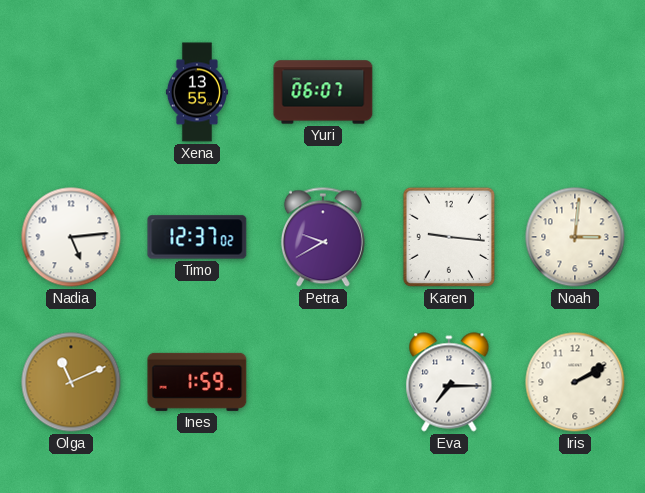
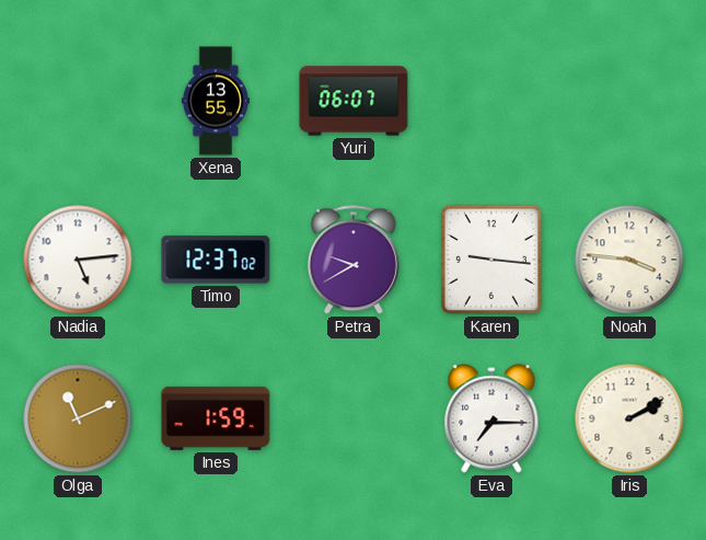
Noah: 3:01 -> 3:46
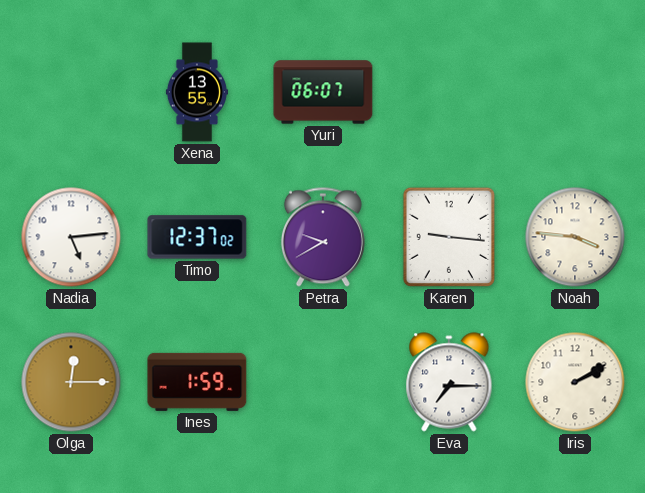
Olga: 11:11 -> 12:15
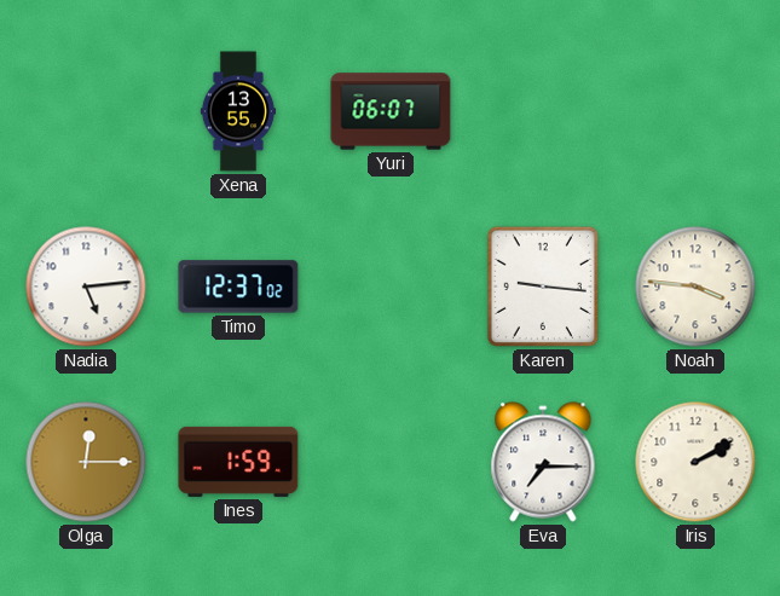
Petra: 9:40 -> none
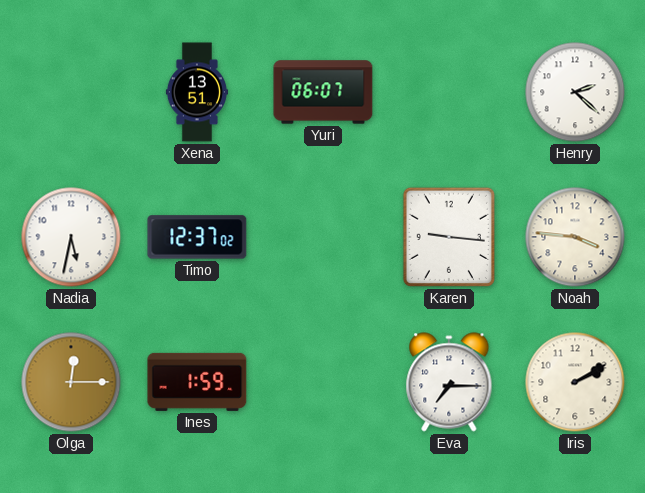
Xena: 13:55 -> 13:51
Henry: none -> 2:22
Nadia: 5:14 -> 5:32
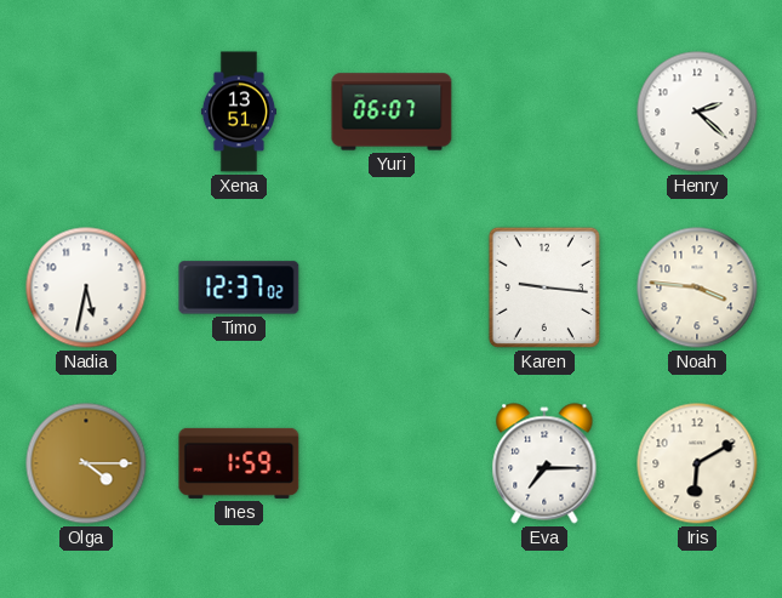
Olga: 12:15 -> 4:15
Iris: 2:10 -> 6:10
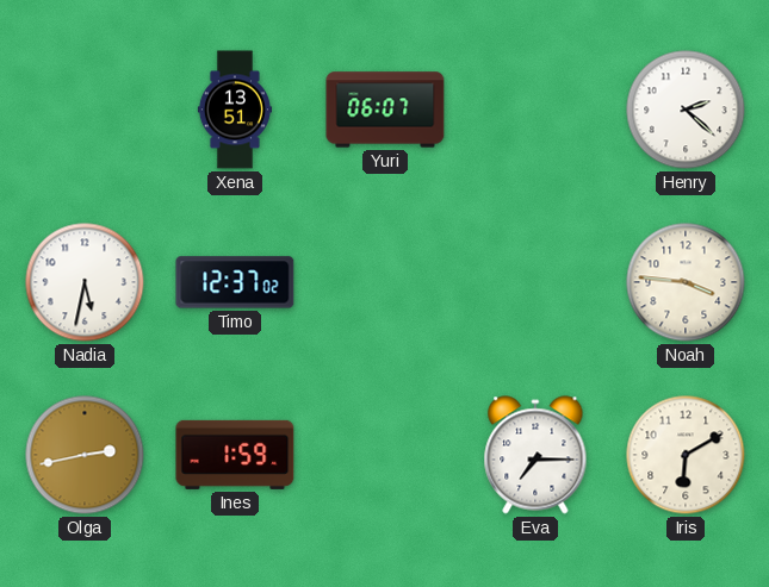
Karen: 9:16 -> none
Olga: 4:15 -> 2:43
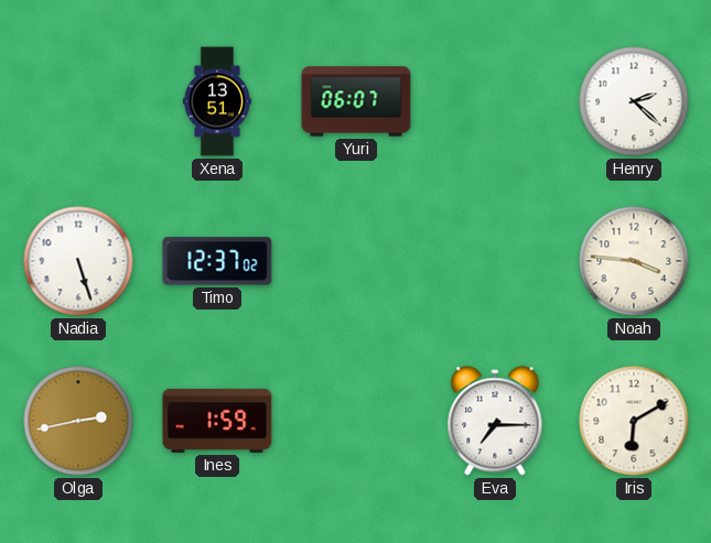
Nadia: 5:32 -> 5:27
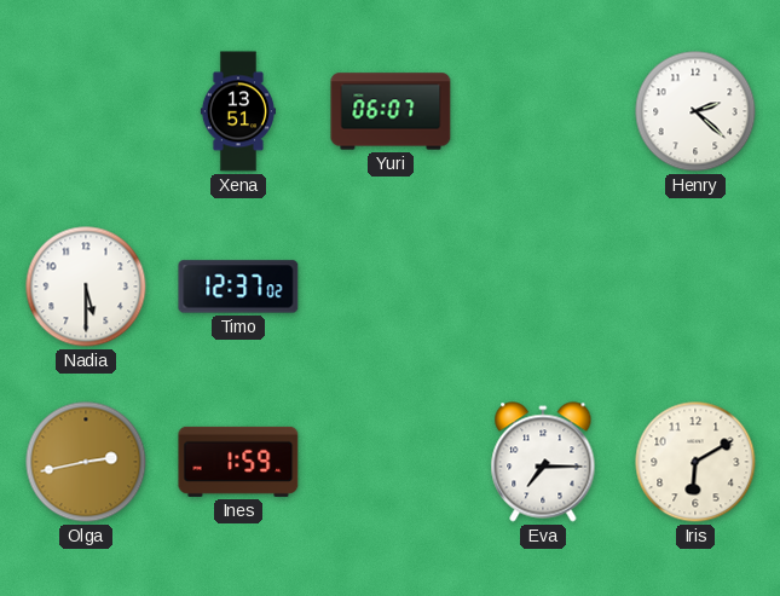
Nadia: 5:27 -> 5:30
Noah: 3:46 -> none
